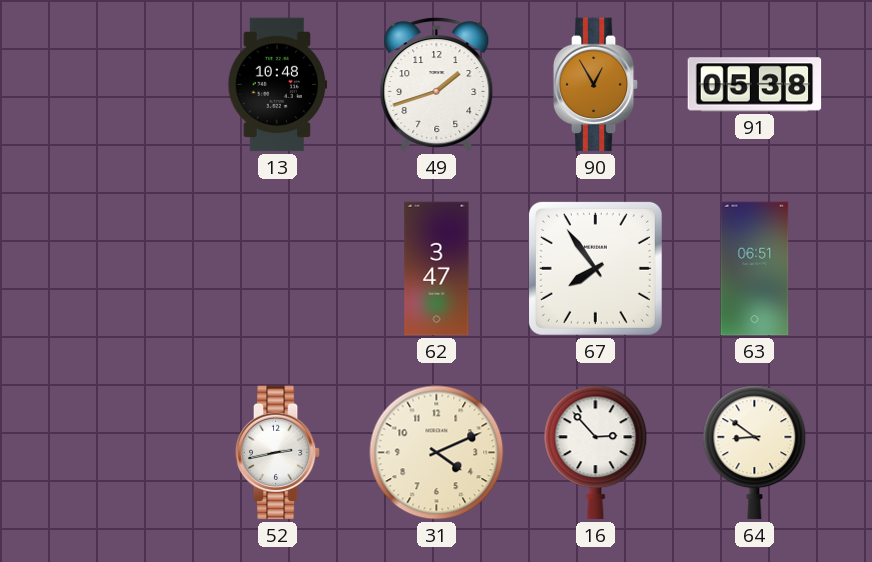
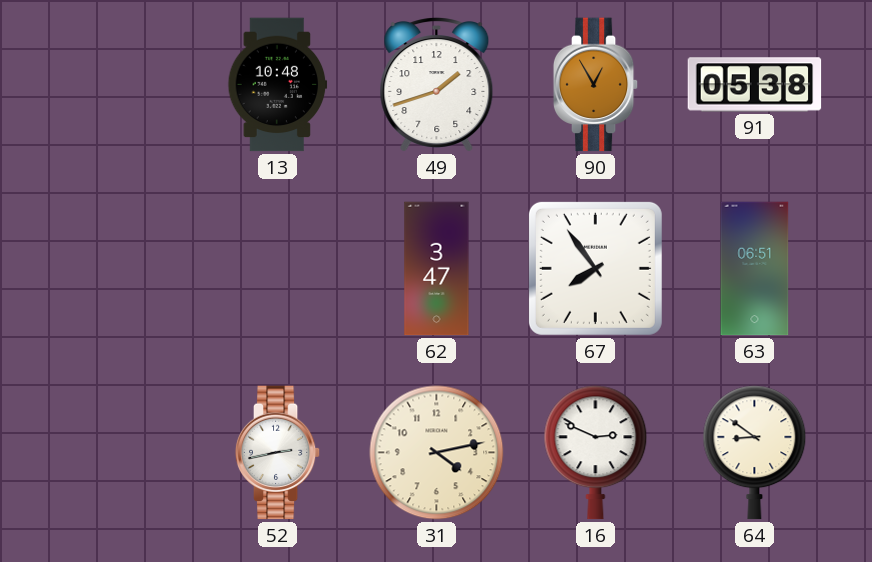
31: 4:11 -> 4:13
16: 2:53 -> 2:49
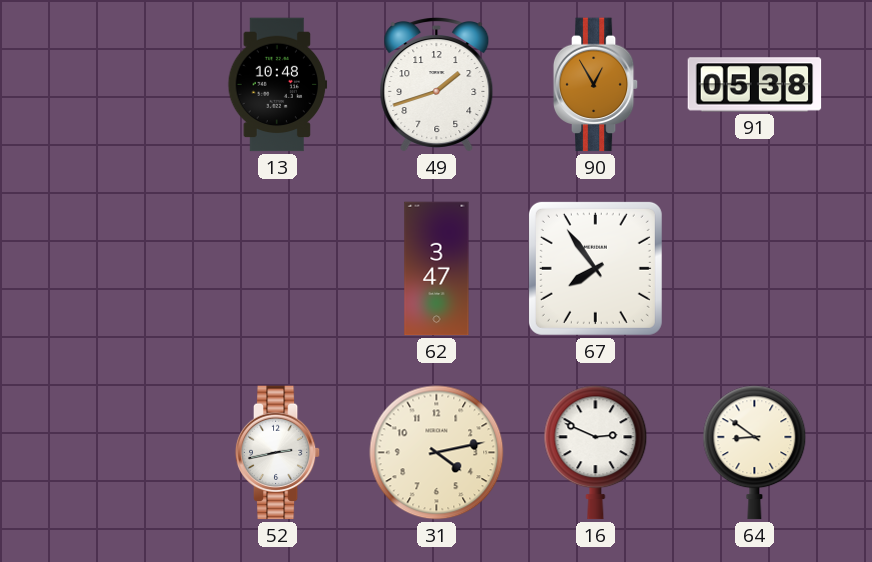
63: 06:51 -> none
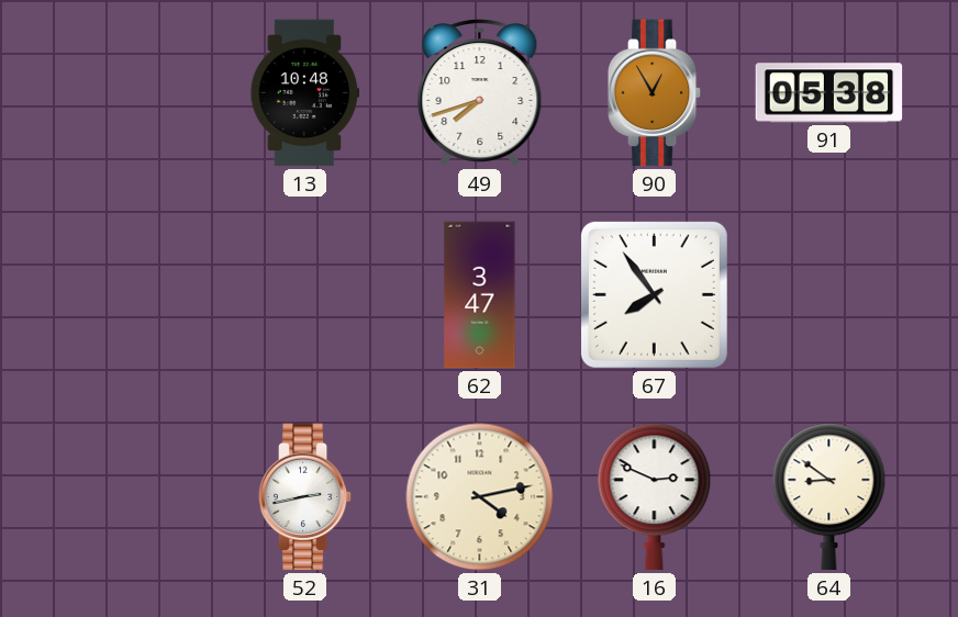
49: 1:42 -> 7:42
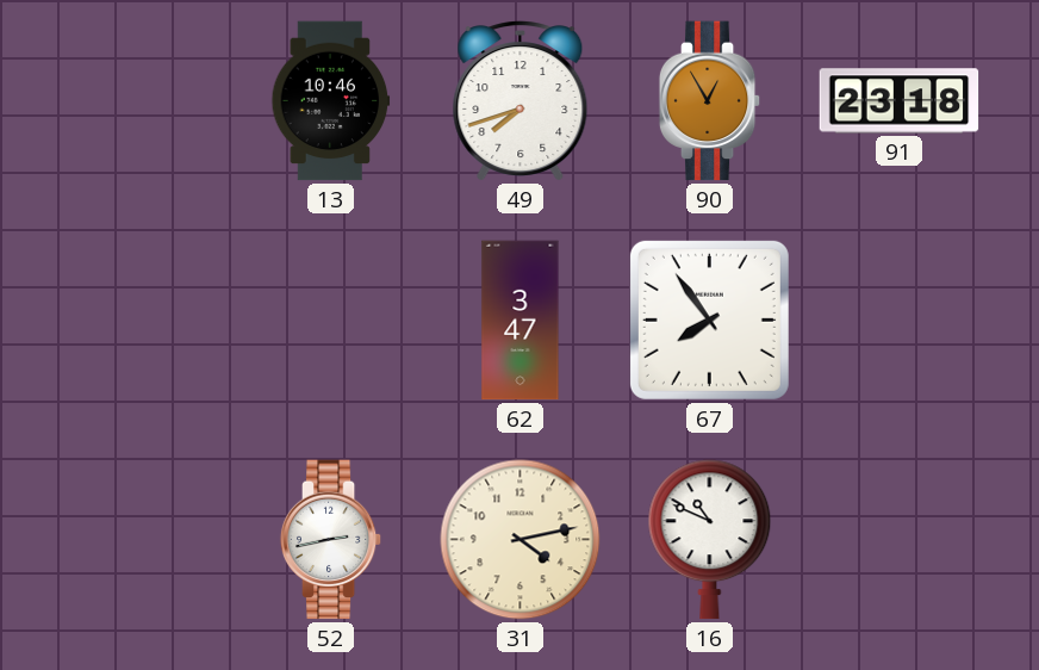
13: 10:48 -> 10:46
91: 05:38 -> 23:18
16: 2:49 -> 10:49
64: 8:51 -> none
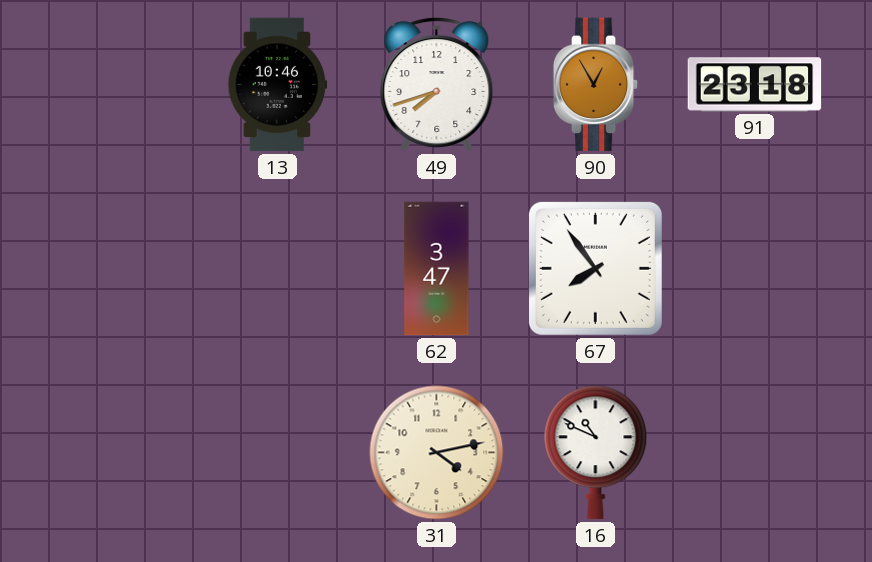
52: 2:43 -> none
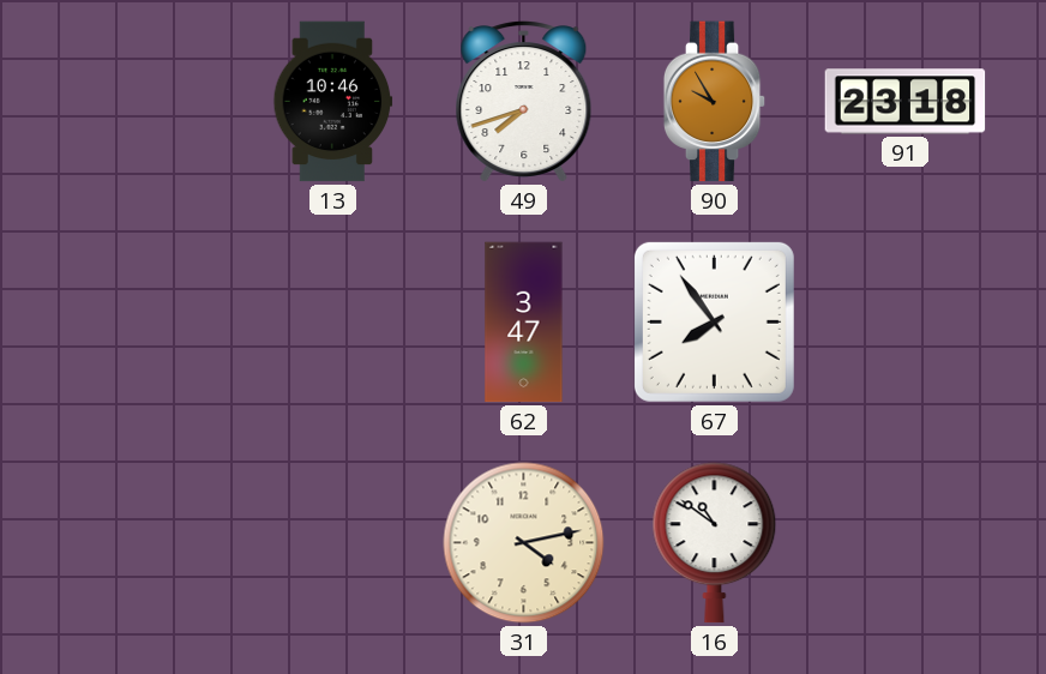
90: 12:55 -> 9:55
16: 10:49 -> 10:51
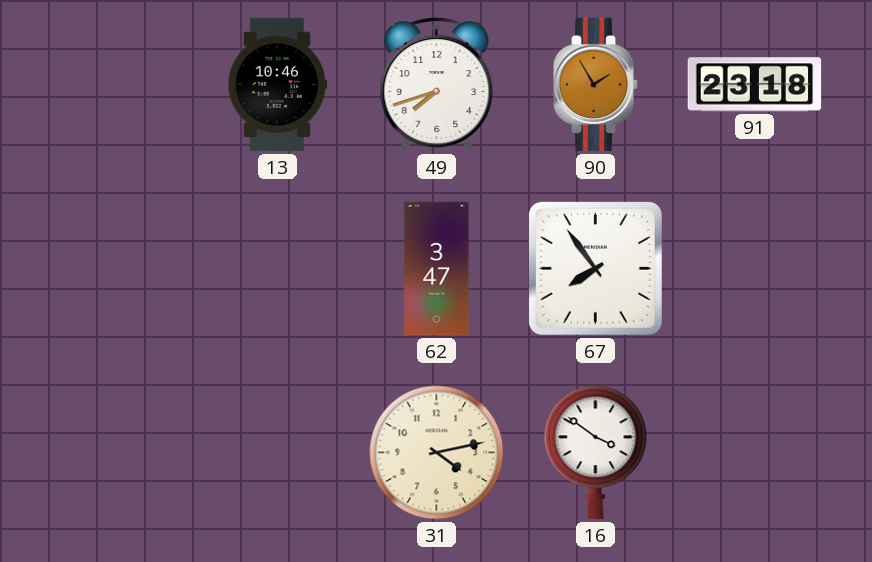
90: 9:55 -> 1:55
16: 10:51 -> 3:51
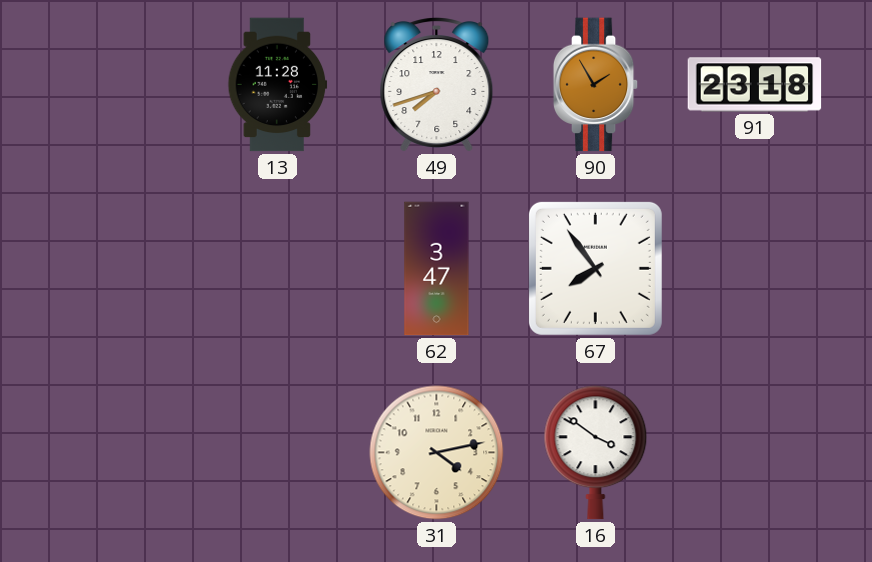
13: 10:46 -> 11:28
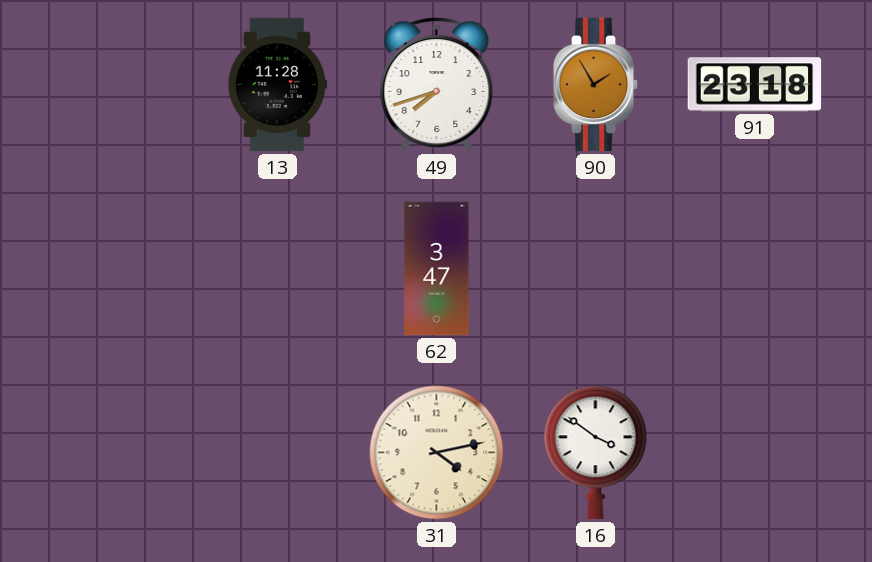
67: 7:54 -> none
